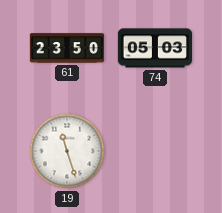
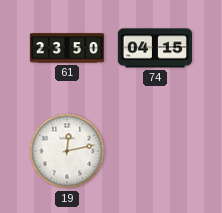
74: 05:03 -> 04:15
19: 11:27 -> 12:13
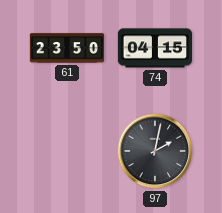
19: 12:13 -> none
97: none -> 2:02
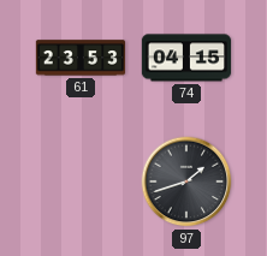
61: 23:50 -> 23:53
97: 2:02 -> 1:42
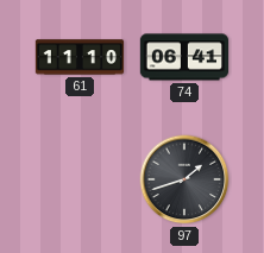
61: 23:53 -> 11:10
74: 04:15 -> 06:41
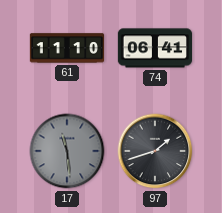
17: none -> 11:29
